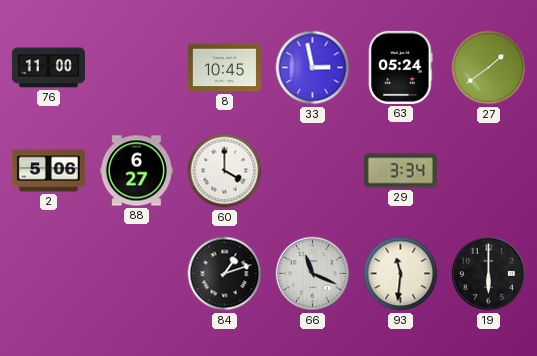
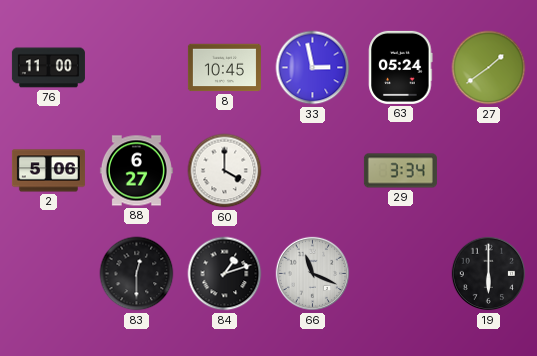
83: none -> 12:30
93: 11:31 -> none
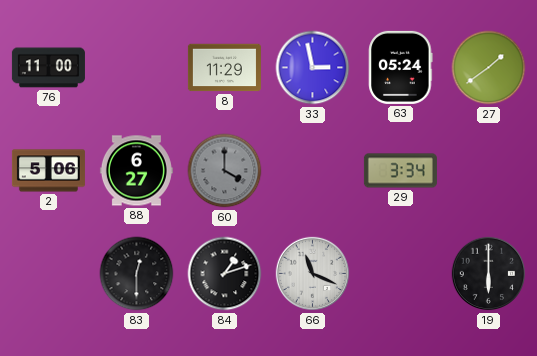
8: 10:45 -> 11:29
60 dial: white -> grey
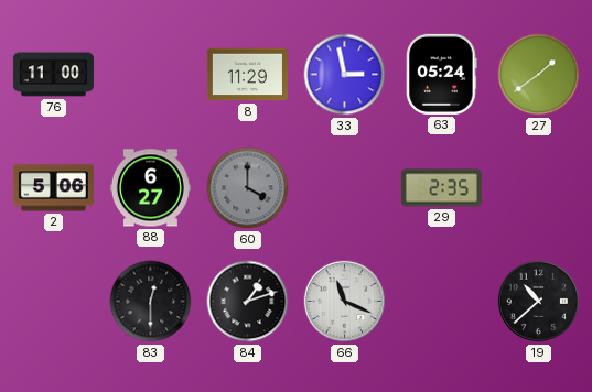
29: 3:34 -> 2:35
19: 6:00 -> 10:38
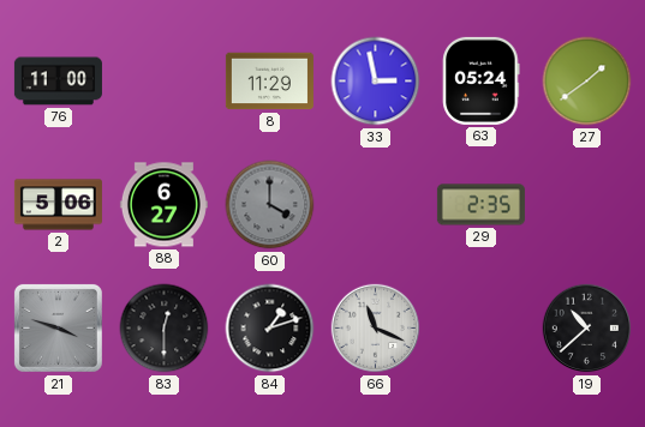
21: none -> 3:48
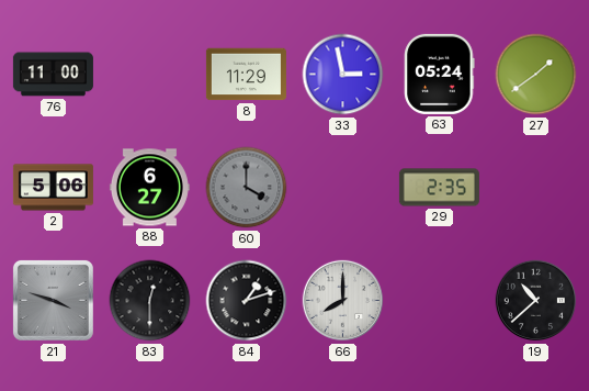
66: 11:19 -> 8:00
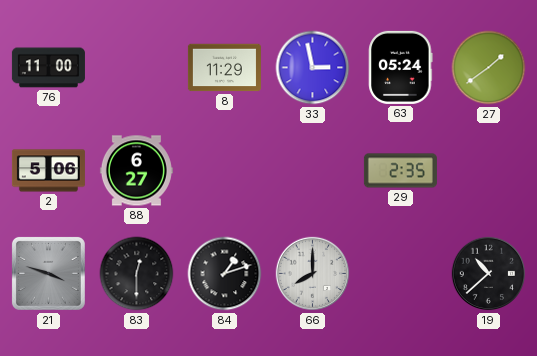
60: 4:00 -> none
